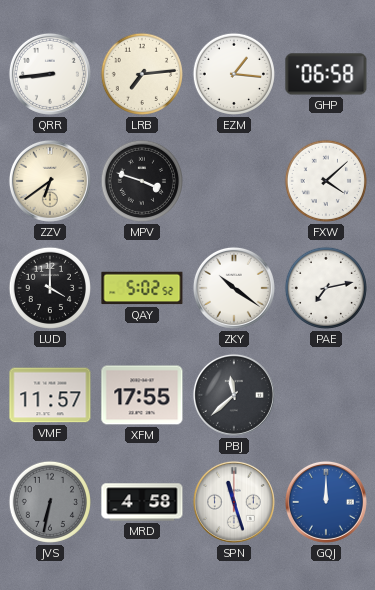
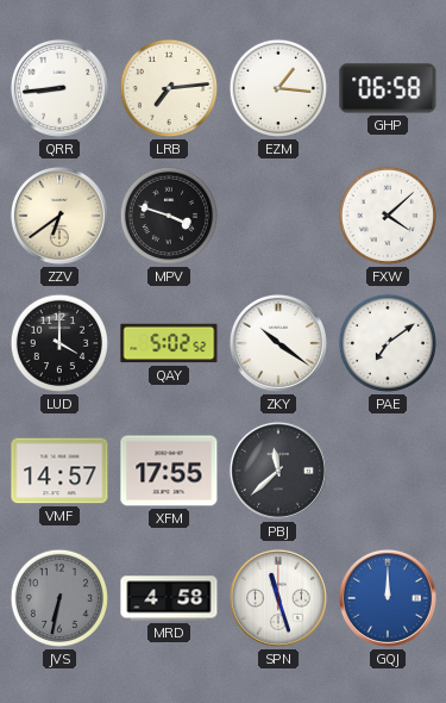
PAE: 7:13 -> 7:09
VMF: 11:57 -> 14:57
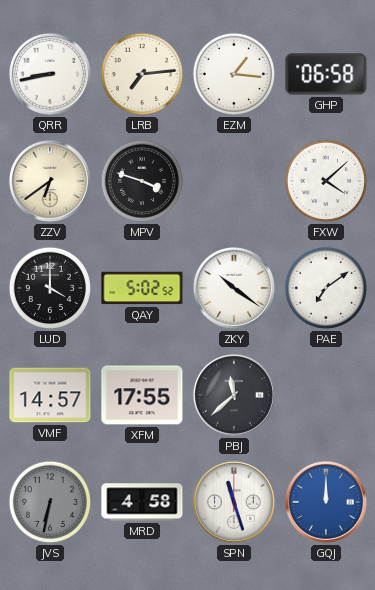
QRR: 8:44 -> 8:43
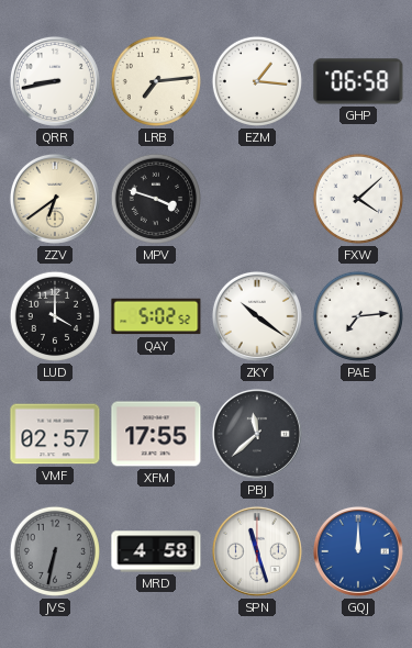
PAE: 7:09 -> 7:14
VMF: 14:57 -> 02:57
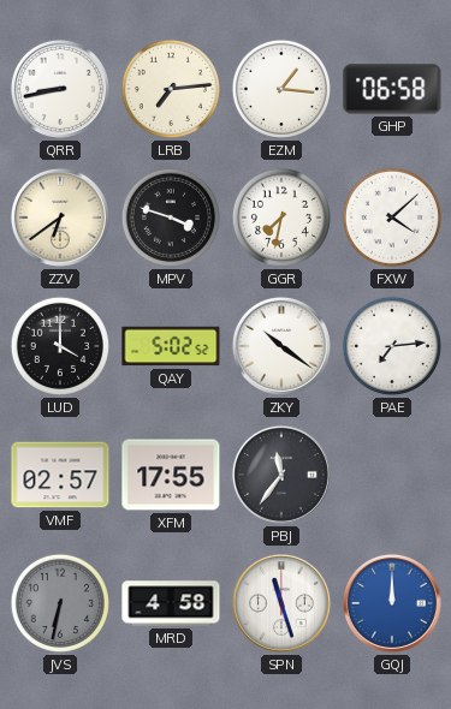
GGR: none -> 7:32
PBJ: 11:38 -> 11:36
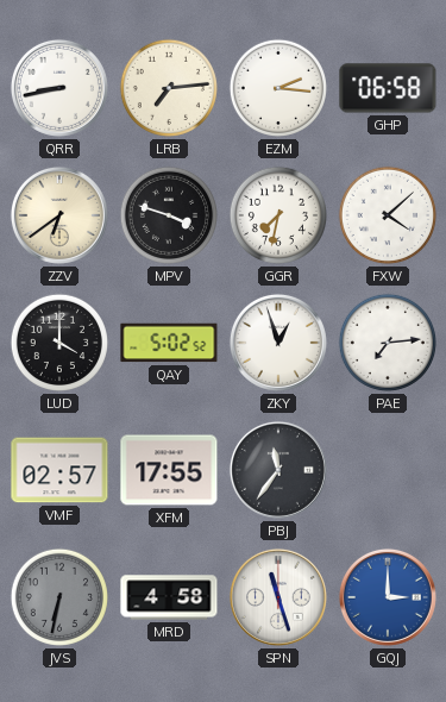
EZM: 1:16 -> 2:16
ZKY: 10:21 -> 12:57
GQJ: 12:00 -> 3:00
